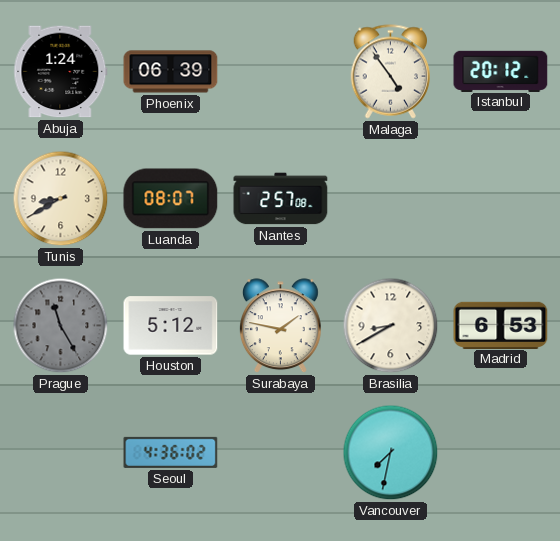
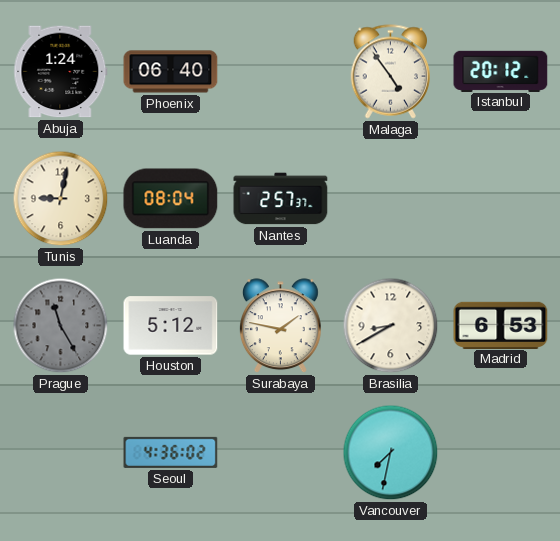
Phoenix: 06:39 -> 06:40
Tunis: 8:40 -> 9:02
Luanda: 08:07 -> 08:04
Nantes: 2:57:08 -> 2:57:37
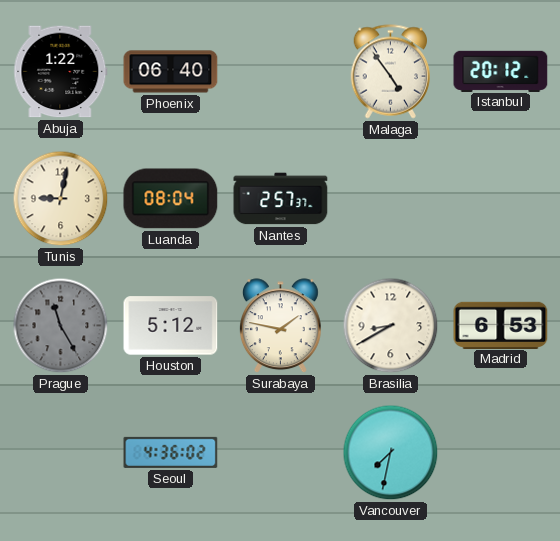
Abuja: 1:24 -> 1:22
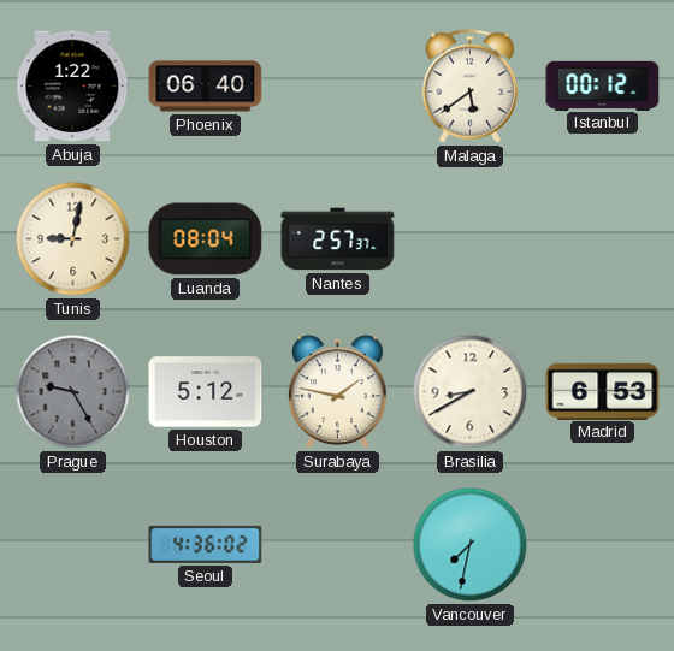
Malaga: 4:54 -> 5:39
Istanbul: 20:12 -> 00:12
Prague: 11:25 -> 9:25
